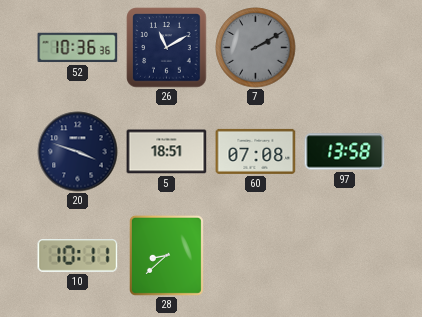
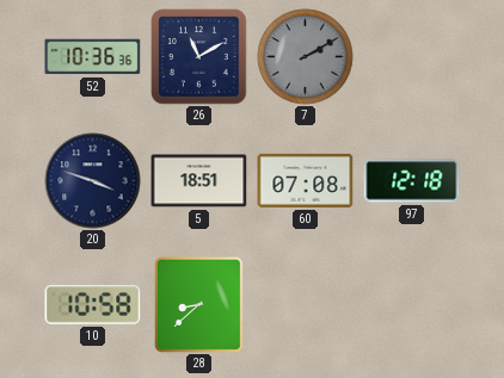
97: 13:58 -> 12:18
10: 10:11 -> 10:58
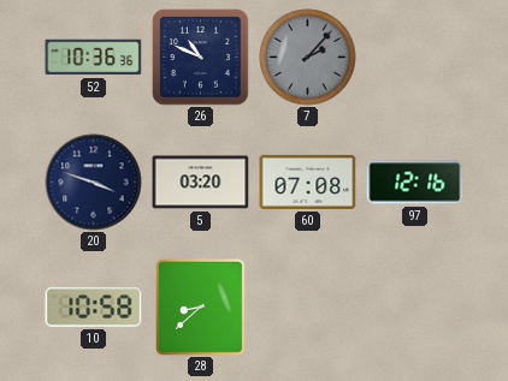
26: 11:10 -> 10:49
7: 2:10 -> 2:07
5: 18:51 -> 03:20
97: 12:18 -> 12:16
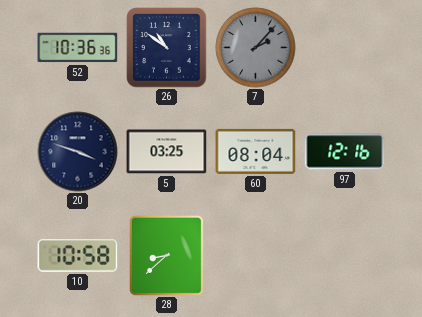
26: 10:49 -> 10:51
5: 03:20 -> 03:25
60: 07:08 -> 08:04
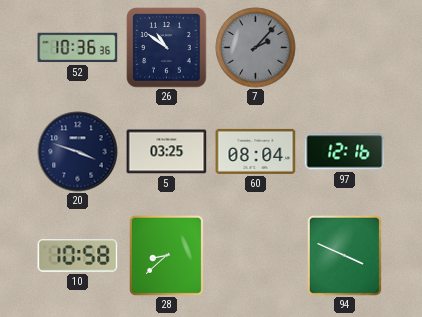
94: none -> 3:49
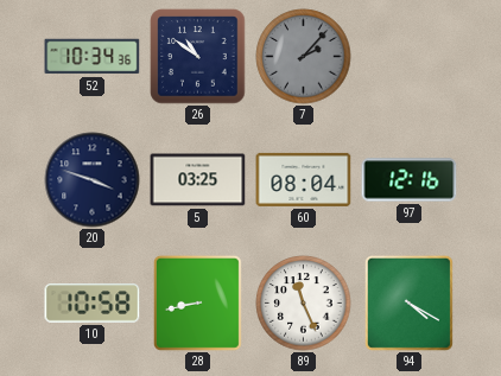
52: 10:36 -> 10:34
28: 8:38 -> 8:43
89: none -> 11:26
94: 3:49 -> 4:20
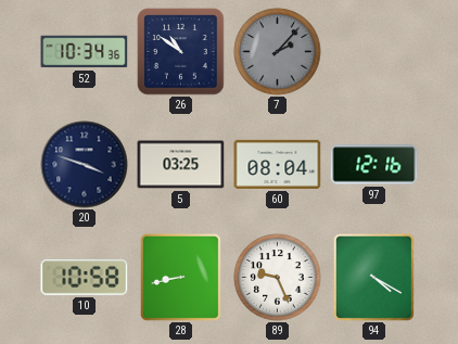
89: 11:26 -> 9:26
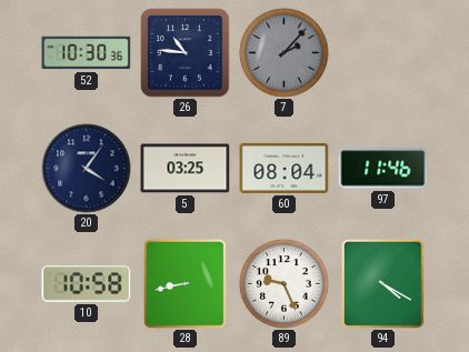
52: 10:34 -> 10:30
26: 10:51 -> 10:46
20: 3:48 -> 4:06
97: 12:16 -> 11:46
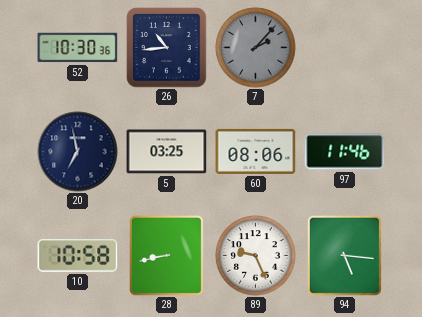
26: 10:46 -> 10:44
20: 4:06 -> 6:58
60: 08:04 -> 08:06
94: 4:20 -> 5:16
